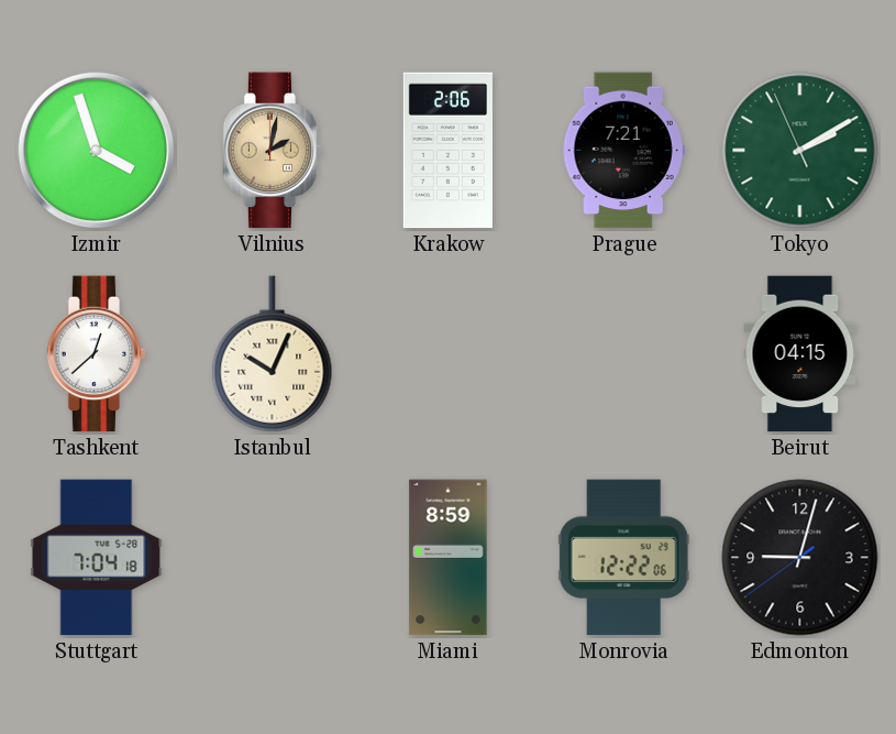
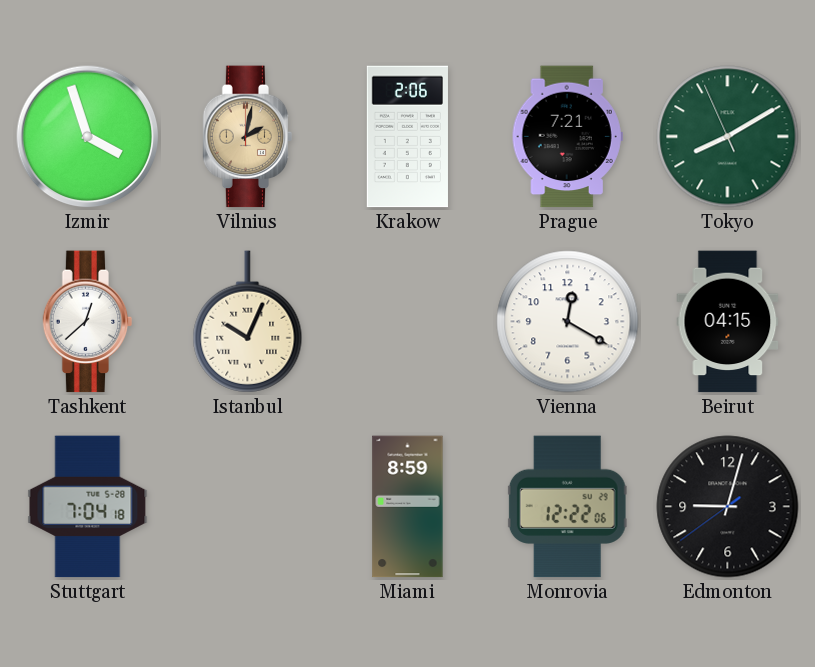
Tokyo: 2:09 -> 8:09
Vienna: none -> 12:20
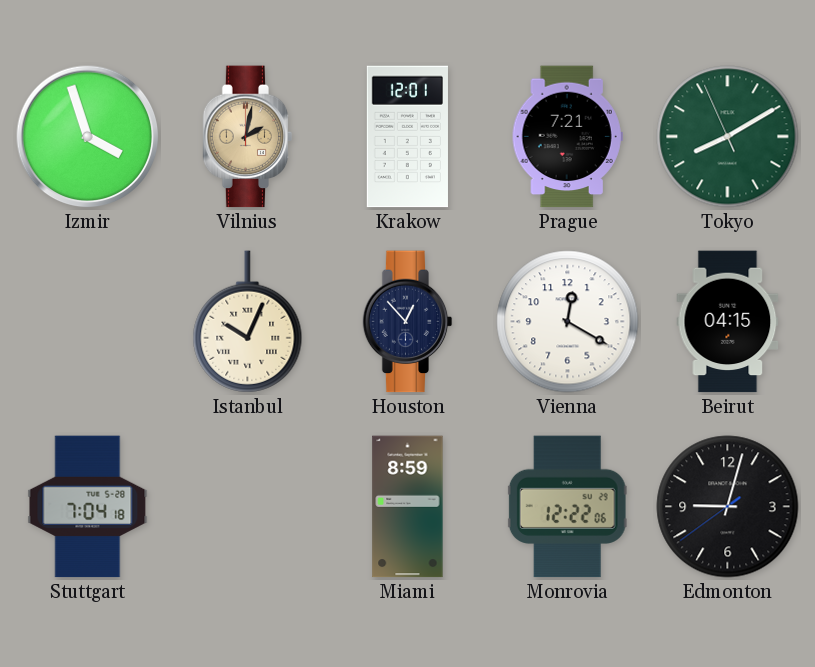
Krakow: 2:06 -> 12:01
Tashkent: 12:38 -> none
Houston: none -> 12:53
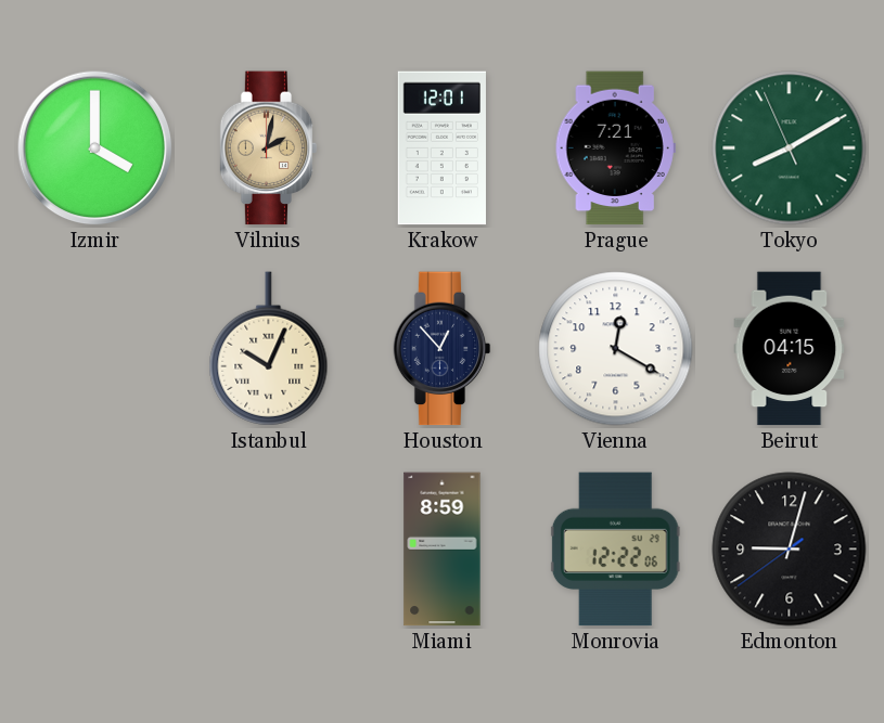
Izmir: 3:57 -> 4:00
Stuttgart: 7:04 -> none
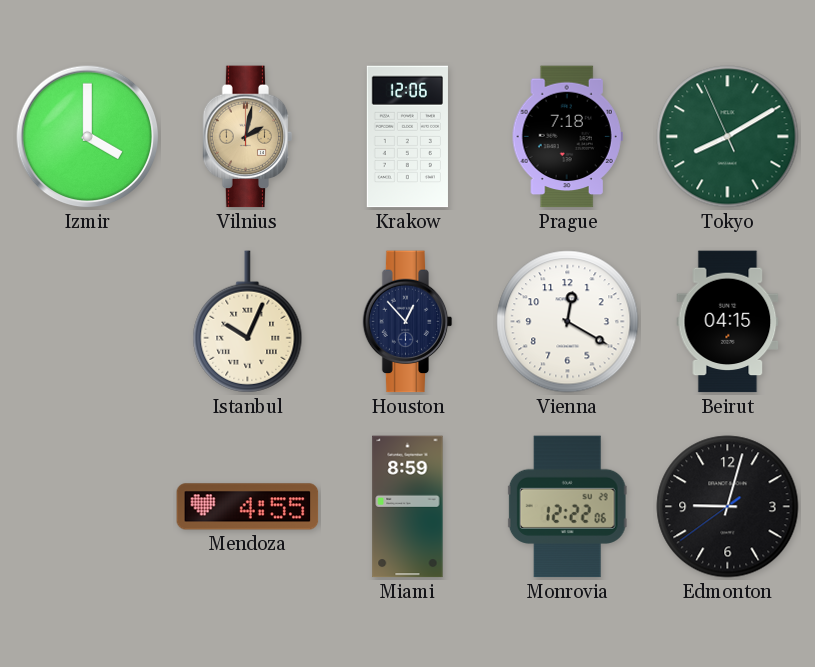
Krakow: 12:01 -> 12:06
Prague: 7:21 -> 7:18
Mendoza: none -> 4:55
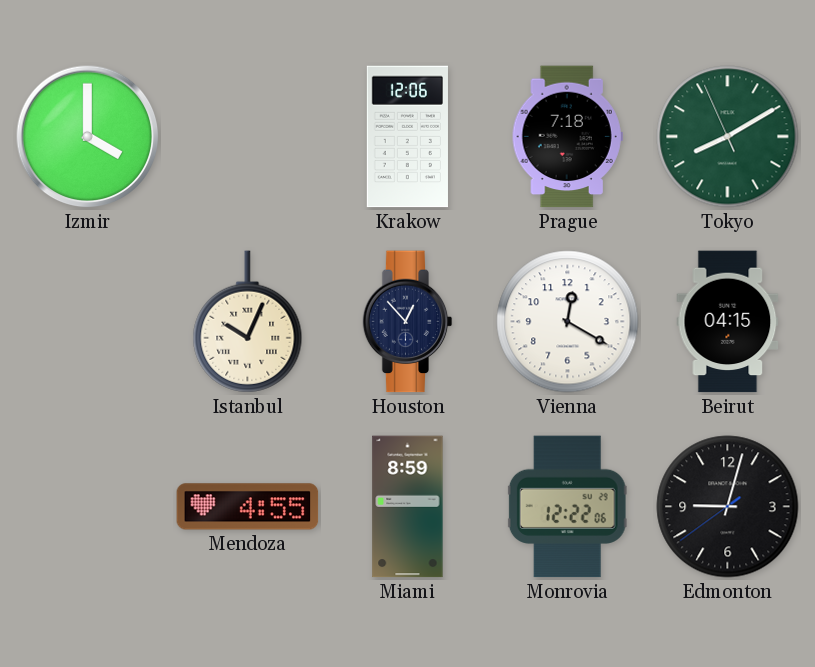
Vilnius: 2:02 -> none
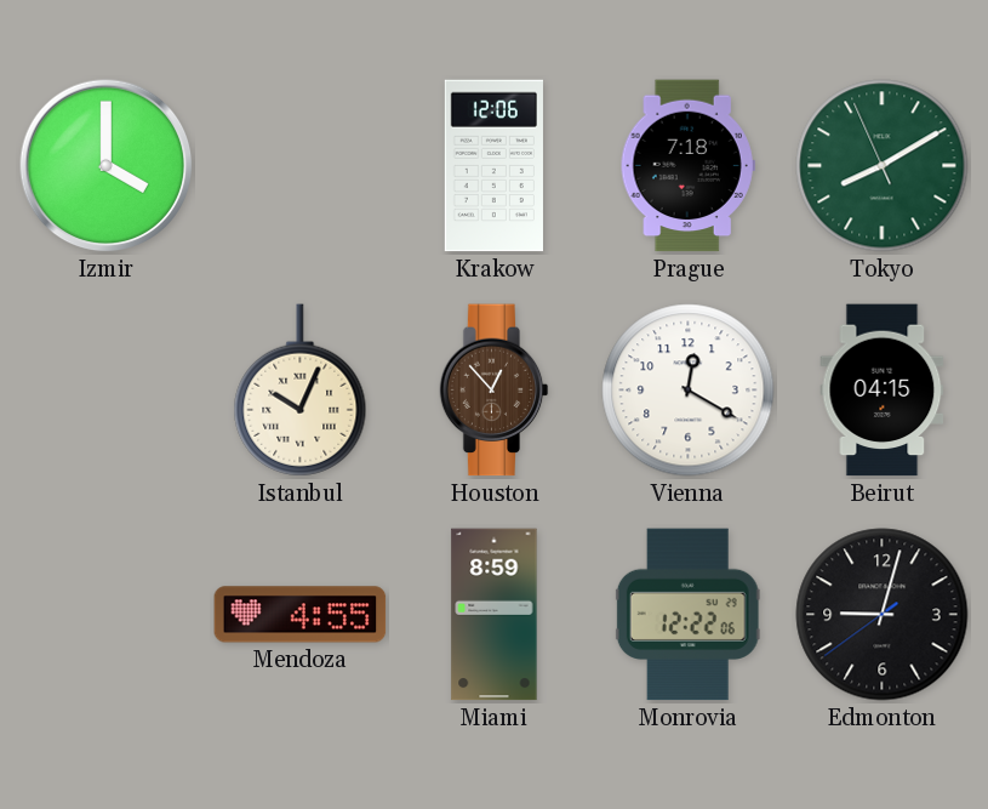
Houston dial: navy -> brown
